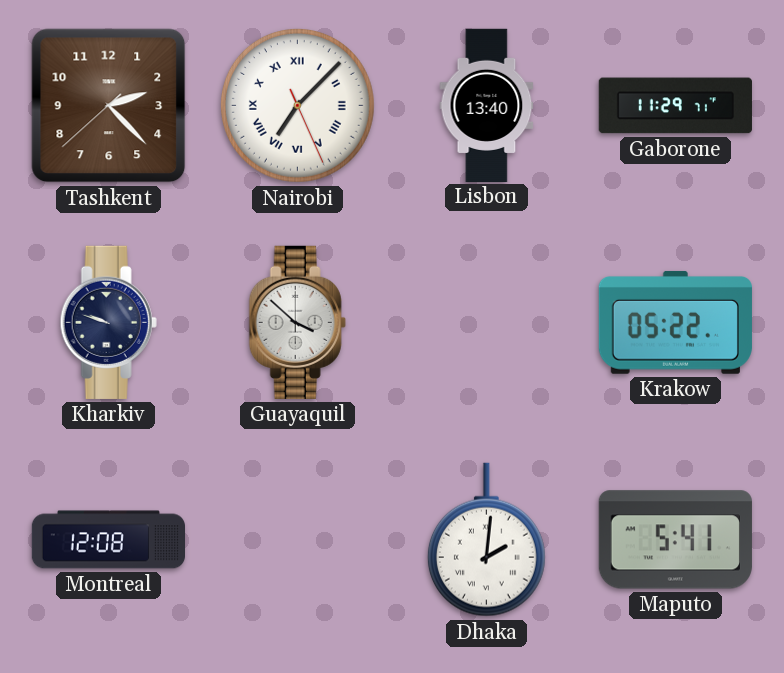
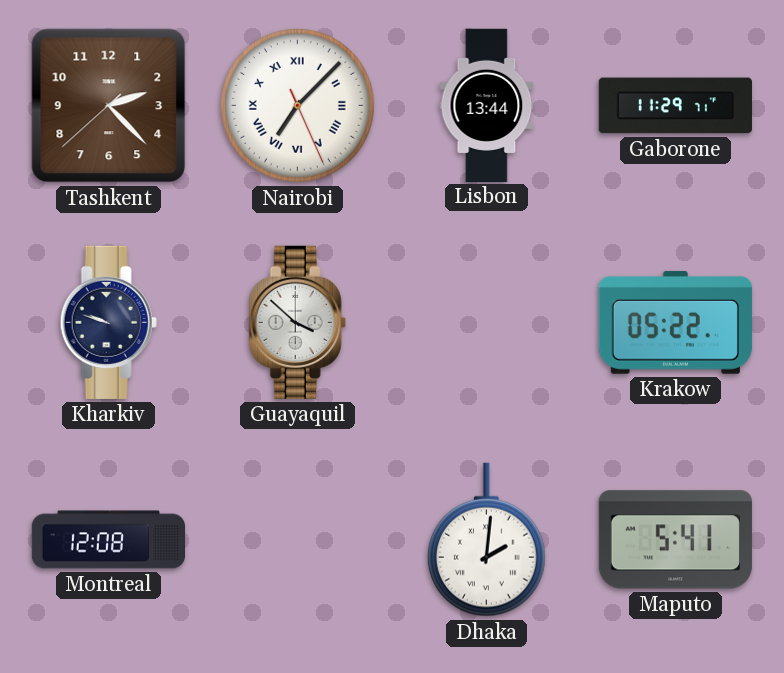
Lisbon: 13:40 -> 13:44
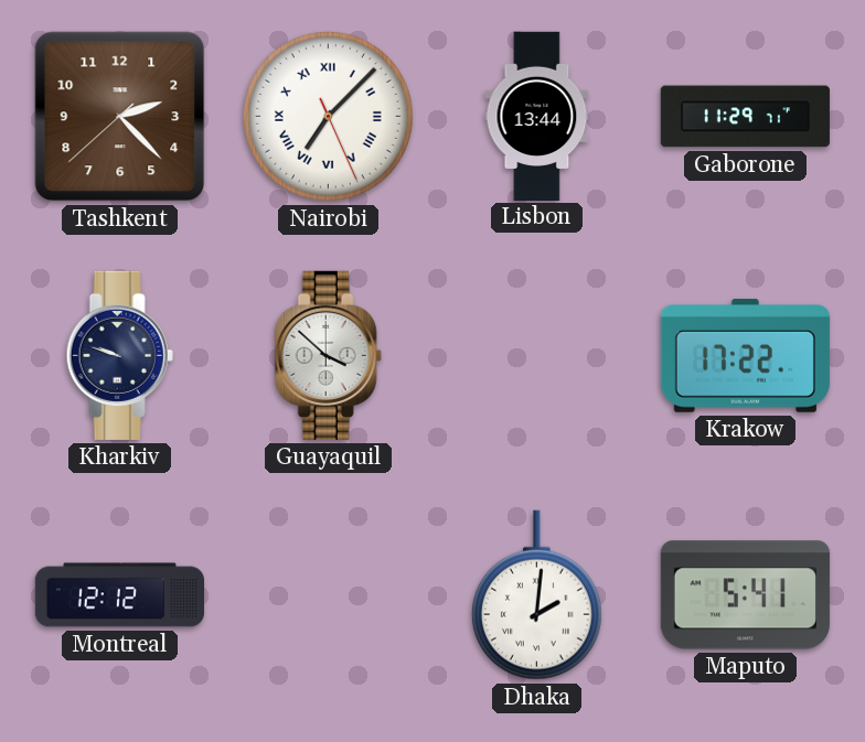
Krakow: 05:22 -> 17:22
Montreal: 12:08 -> 12:12
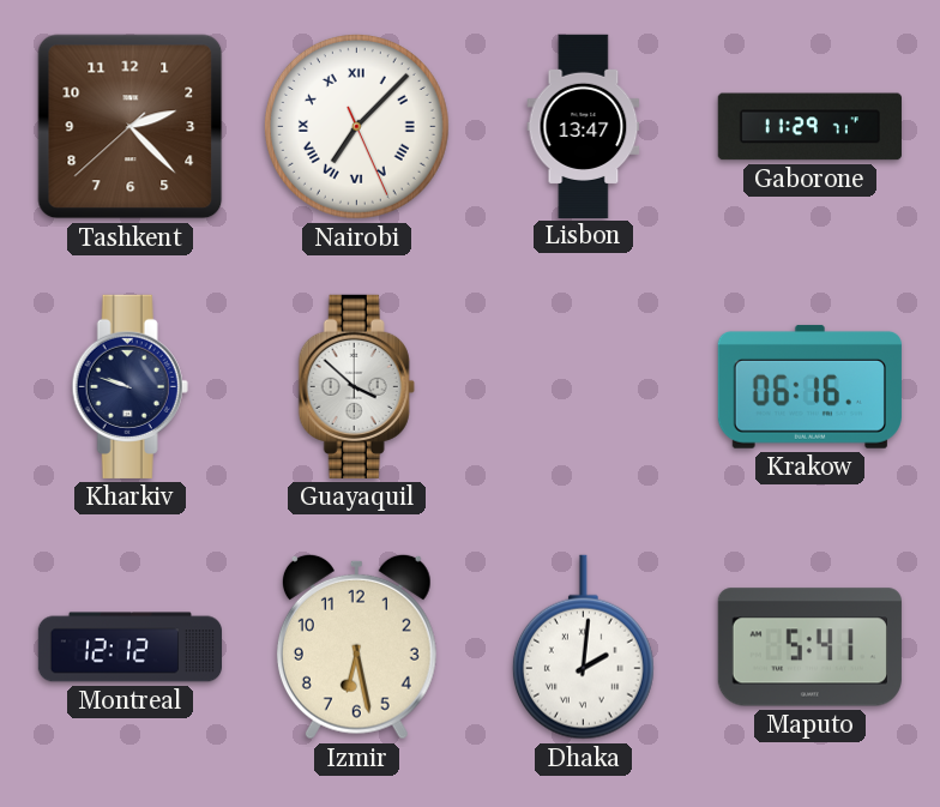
Lisbon: 13:44 -> 13:47
Krakow: 17:22 -> 06:16
Izmir: none -> 6:28
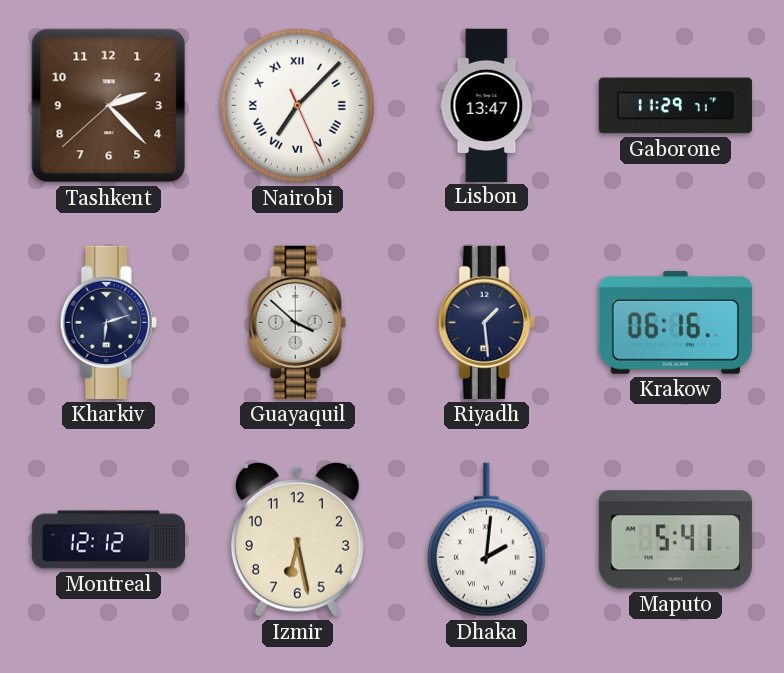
Kharkiv: 9:48 -> 6:12
Riyadh: none -> 1:29
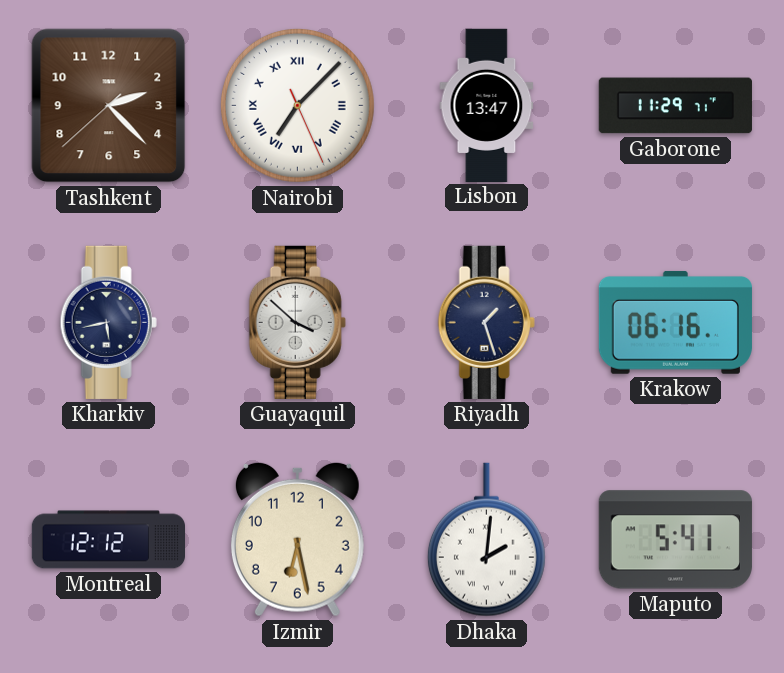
Kharkiv: 6:12 -> 5:43
Riyadh: 1:29 -> 1:27
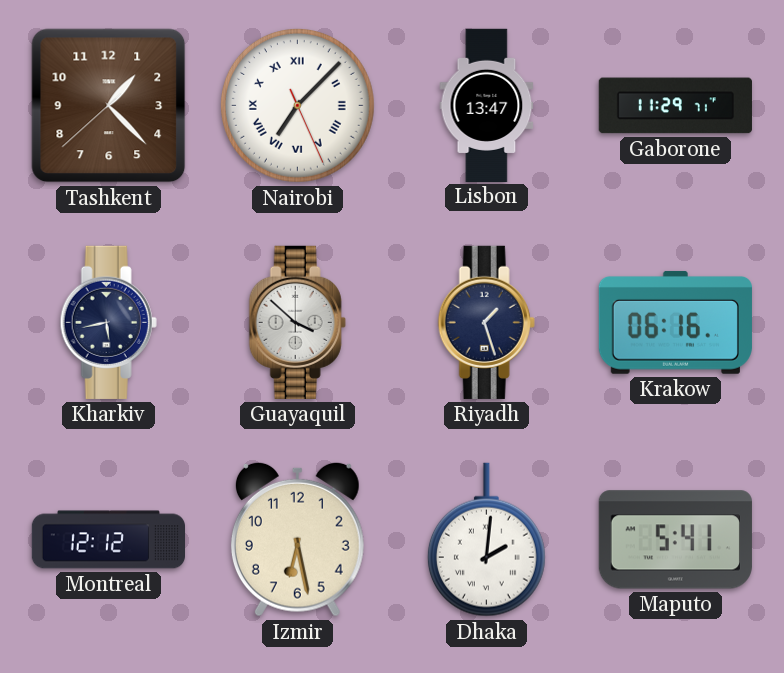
Tashkent: 2:22 -> 1:22
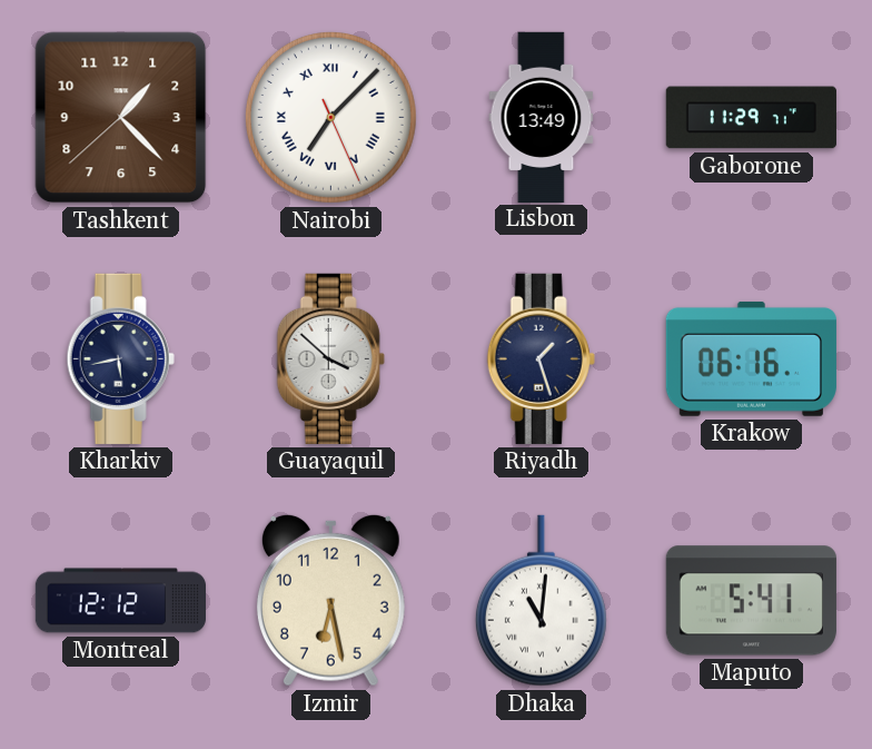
Lisbon: 13:47 -> 13:49
Dhaka: 2:01 -> 11:01
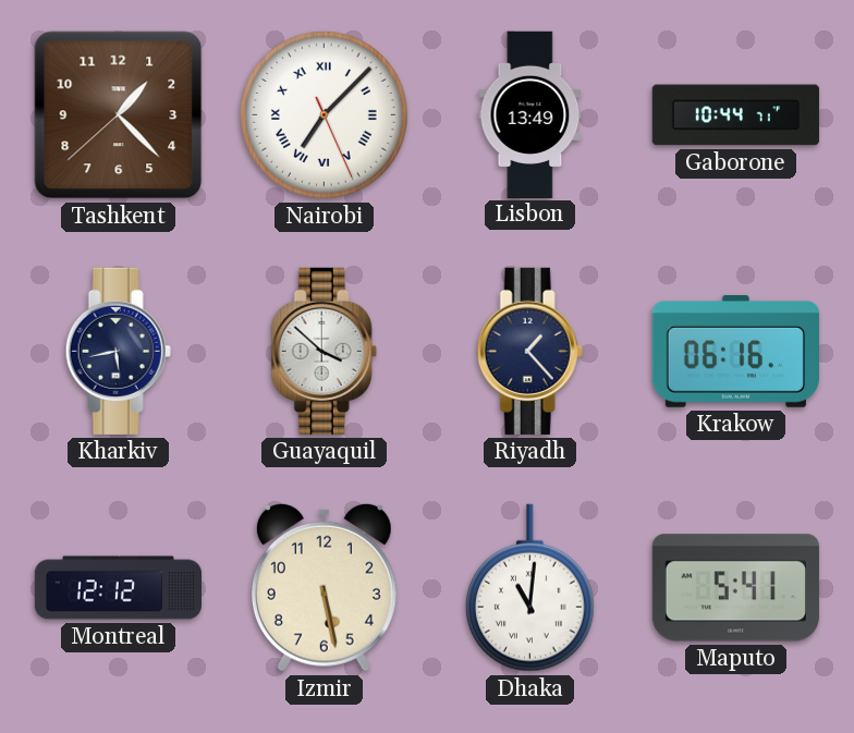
Gaborone: 11:29 -> 10:44
Riyadh: 1:27 -> 1:23
Izmir: 6:28 -> 5:28
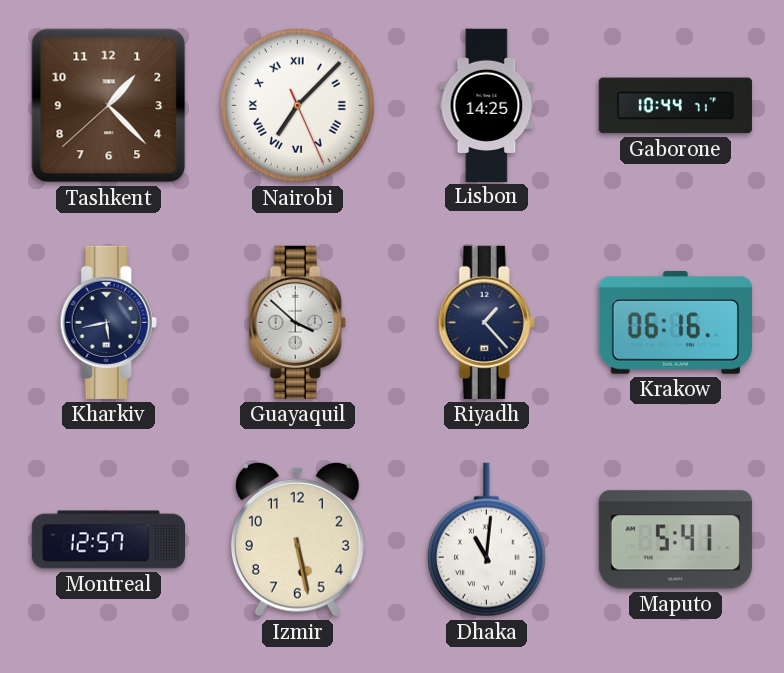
Lisbon: 13:49 -> 14:25
Montreal: 12:12 -> 12:57
